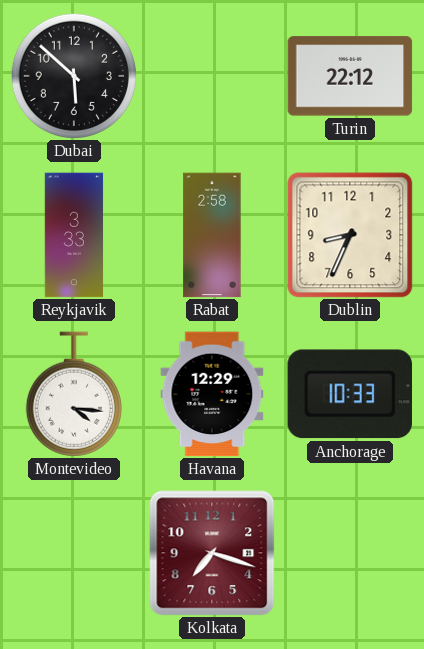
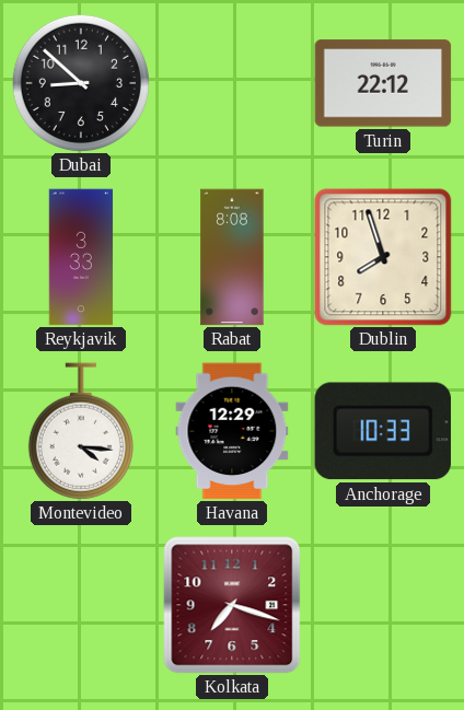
Dubai: 5:52 -> 8:52
Rabat: 2:58 -> 8:08
Dublin: 8:34 -> 7:57
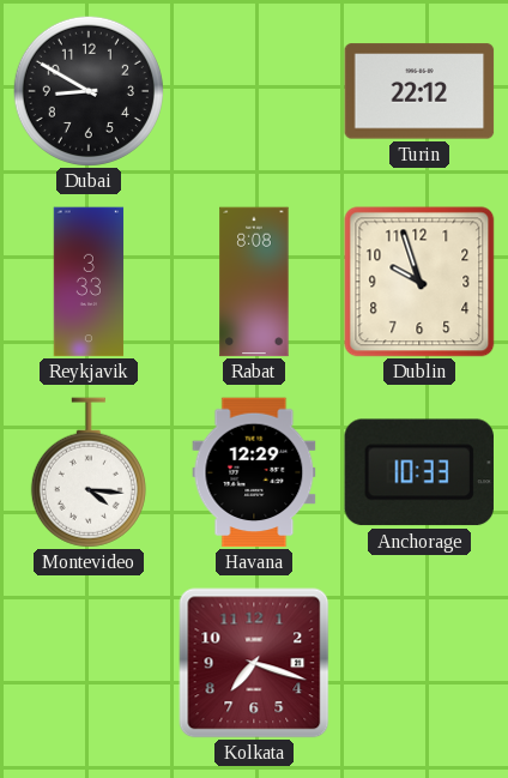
Dubai: 8:52 -> 8:50
Dublin: 7:57 -> 9:57
